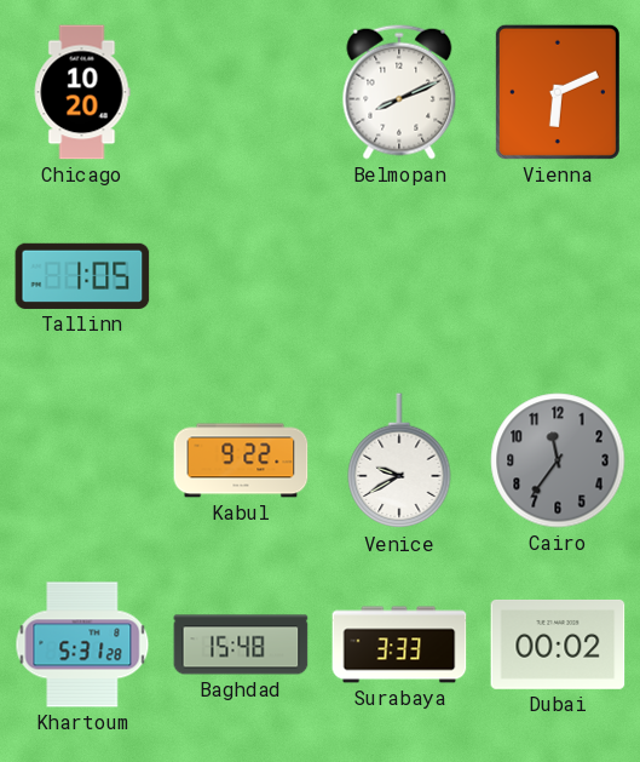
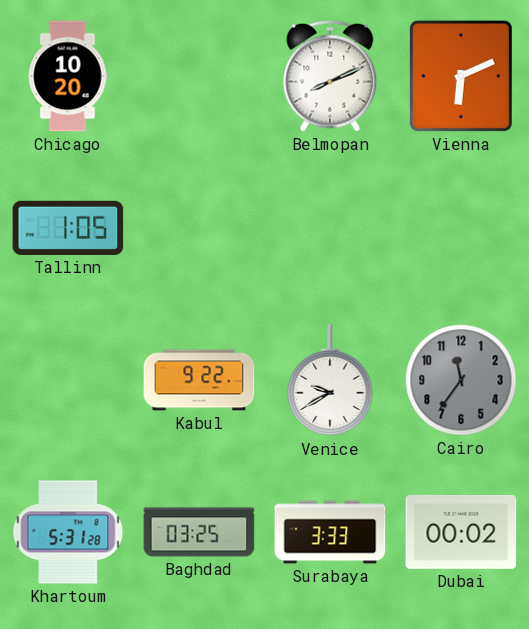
Baghdad: 15:48 -> 03:25
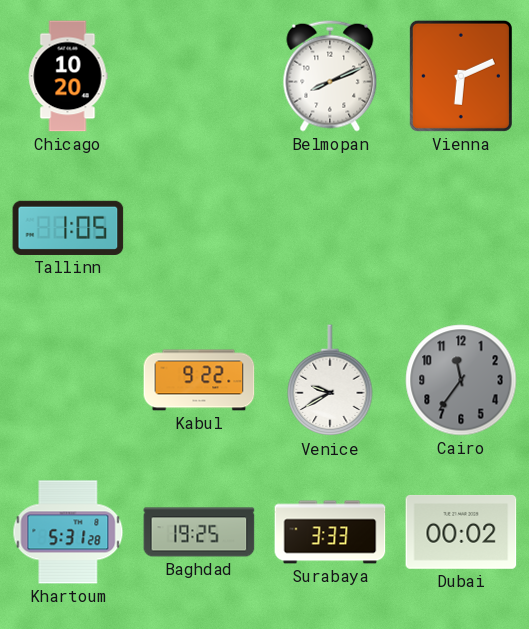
Baghdad: 03:25 -> 19:25
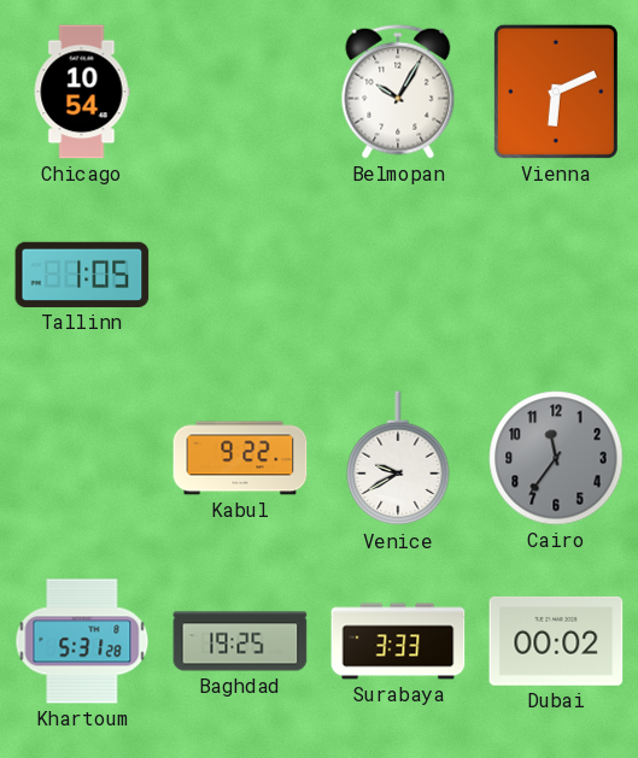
Chicago: 10:20 -> 10:54
Belmopan: 8:11 -> 10:05
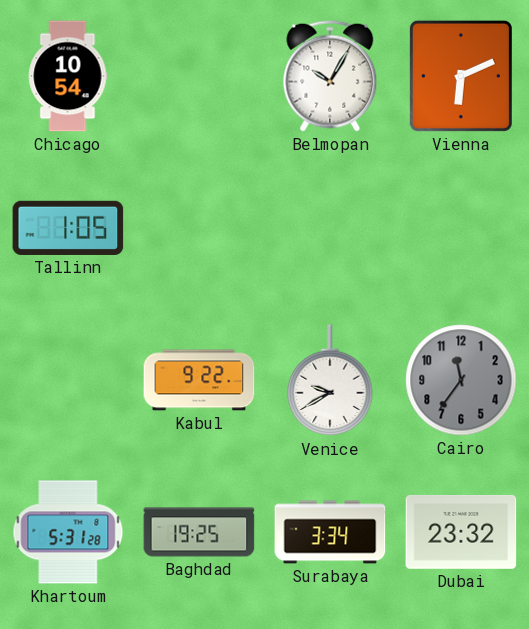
Surabaya: 3:33 -> 3:34
Dubai: 00:02 -> 23:32
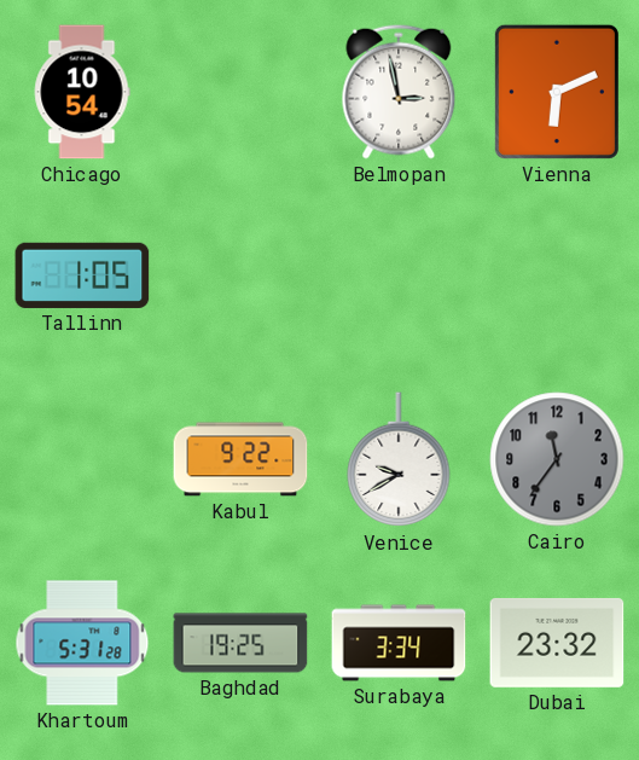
Belmopan: 10:05 -> 2:58
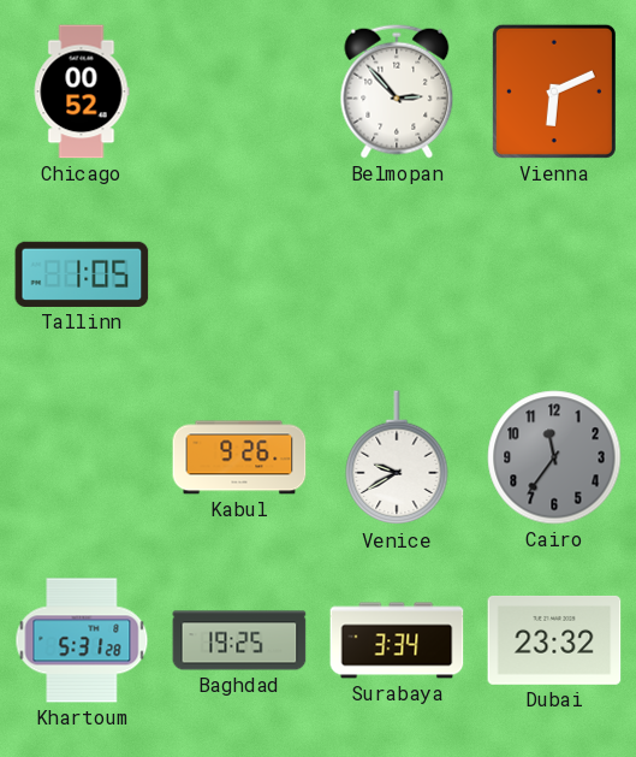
Chicago: 10:54 -> 00:52
Belmopan: 2:58 -> 2:53
Kabul: 9:22 -> 9:26
